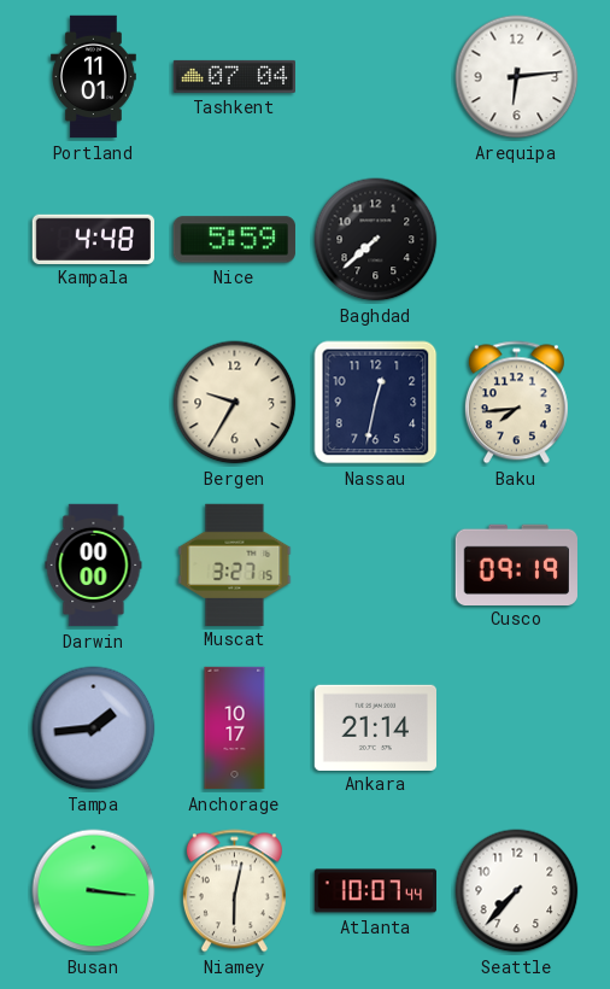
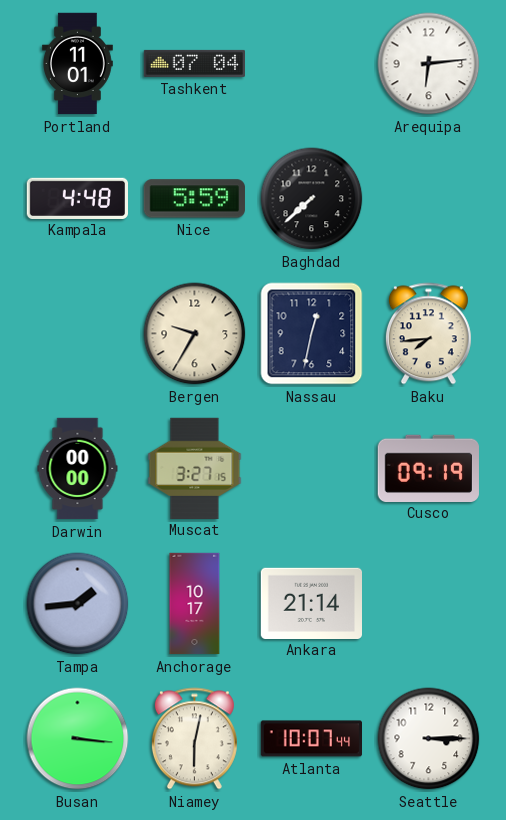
Seattle: 7:37 -> 3:15
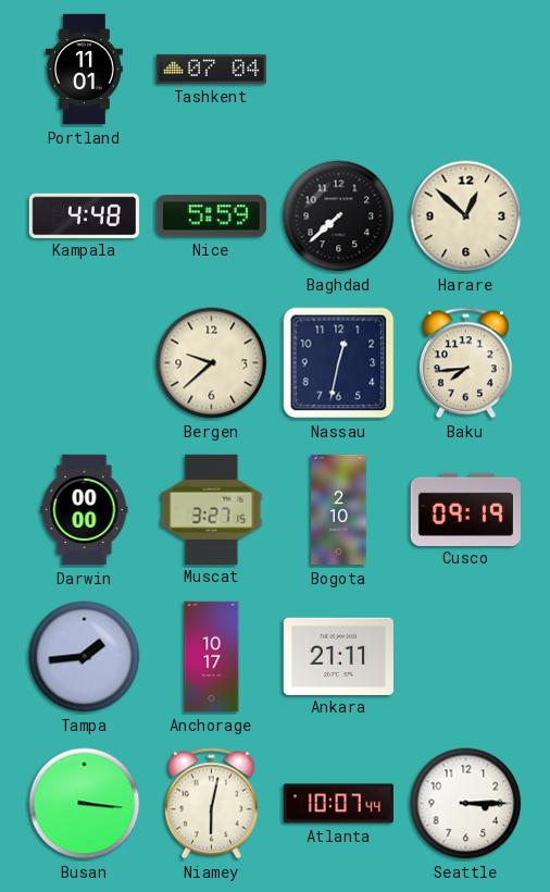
Arequipa: 6:14 -> none
Harare: none -> 12:52
Bergen: 9:35 -> 9:38
Bogota: none -> 2:10
Ankara: 21:14 -> 21:11
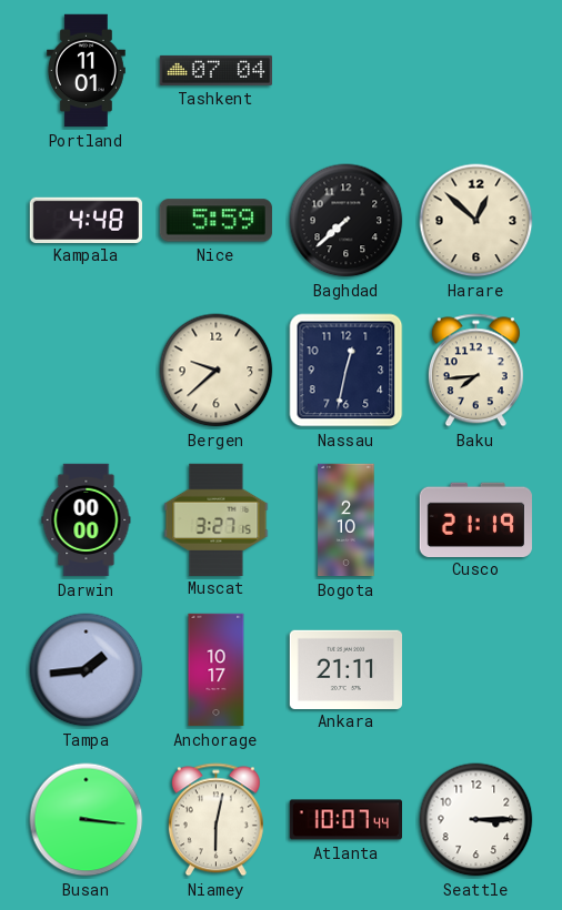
Cusco: 09:19 -> 21:19
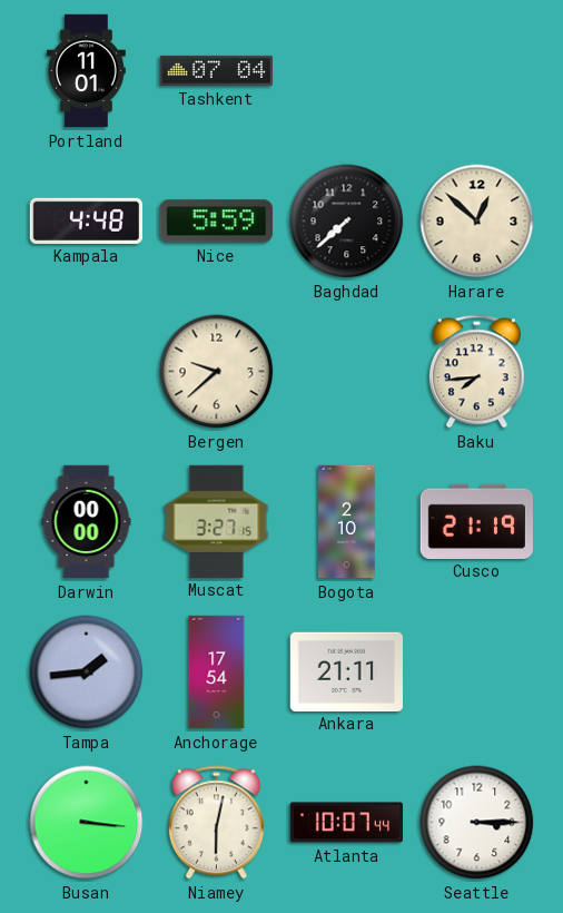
Nassau: 12:32 -> none
Anchorage: 10:17 -> 17:54
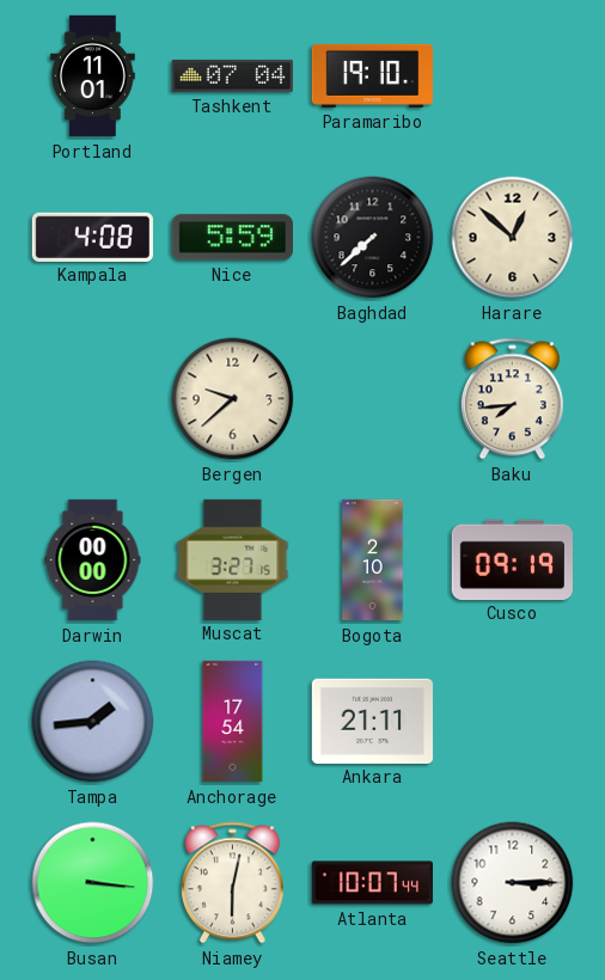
Paramaribo: none -> 19:10
Kampala: 4:48 -> 4:08
Cusco: 21:19 -> 09:19
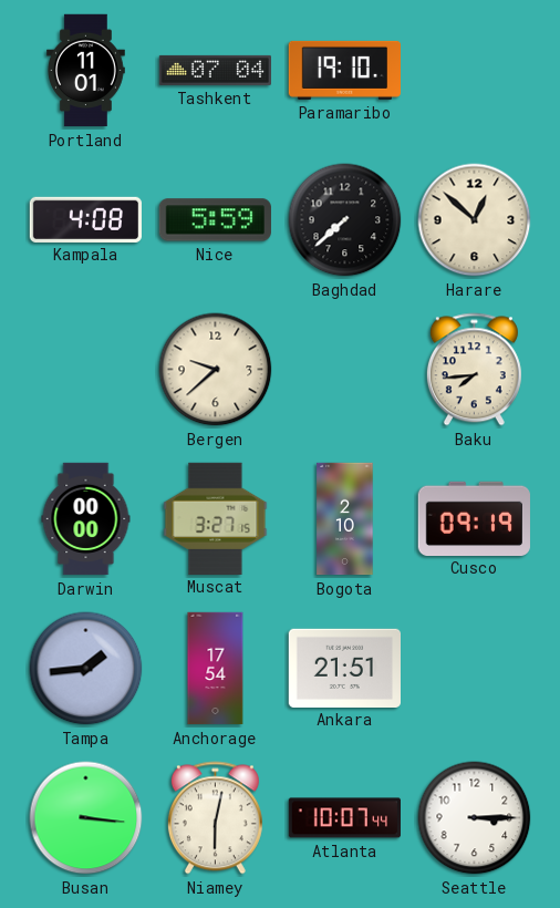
Ankara: 21:11 -> 21:51
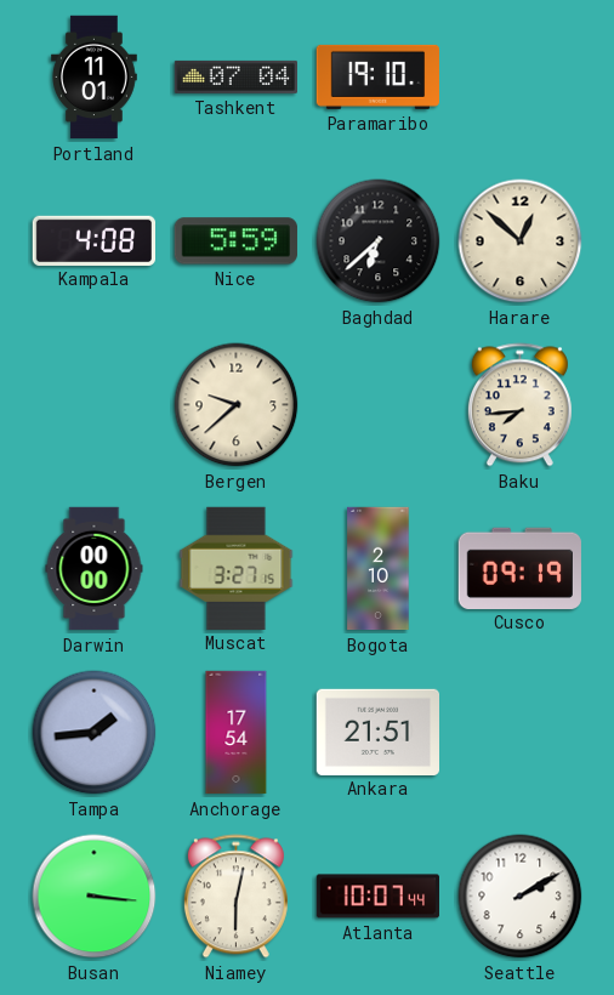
Baghdad: 7:38 -> 6:38
Seattle: 3:15 -> 2:10
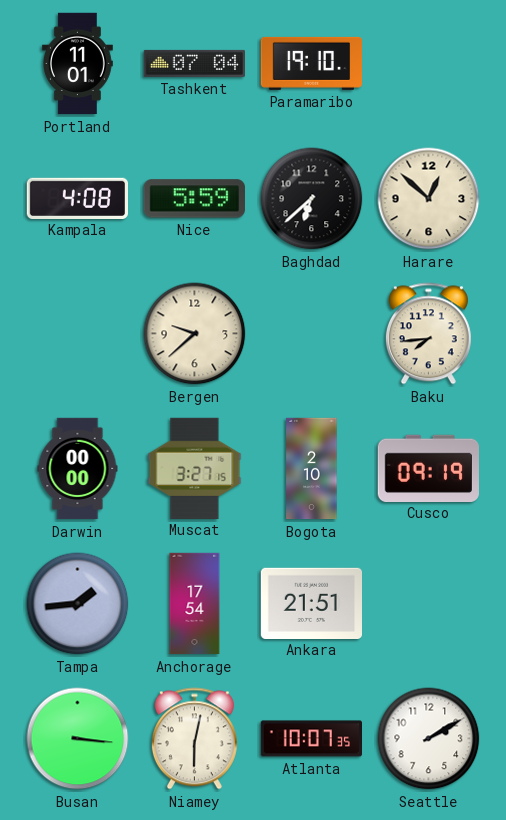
Atlanta: 10:07:44 -> 10:07:35
